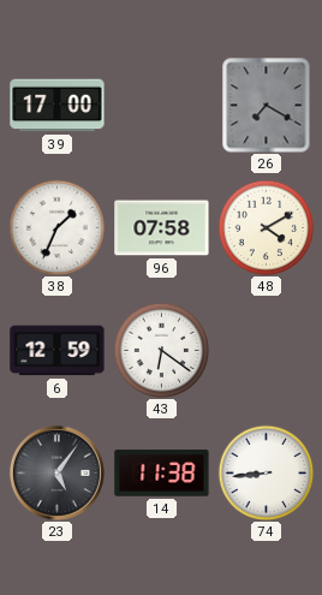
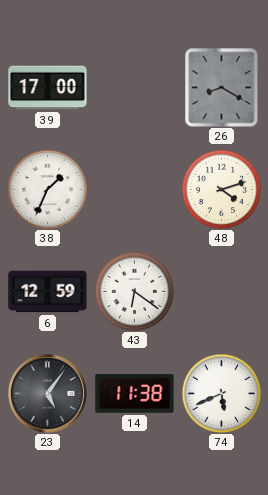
26: 7:20 -> 8:20
96: 07:58 -> none
48: 4:10 -> 4:12
74: 8:44 -> 5:41
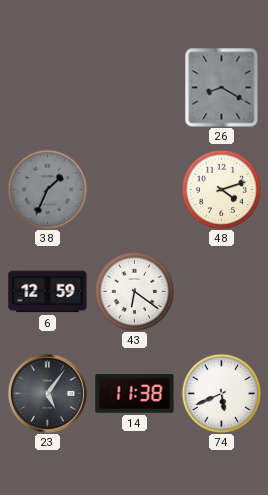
39: 17:00 -> none
38 dial: white -> grey
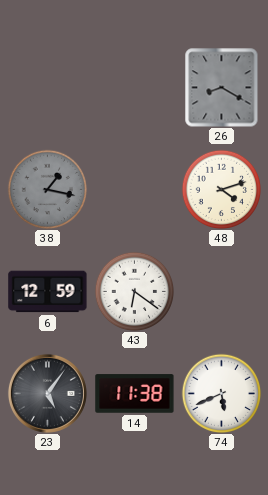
38: 1:34 -> 1:17
